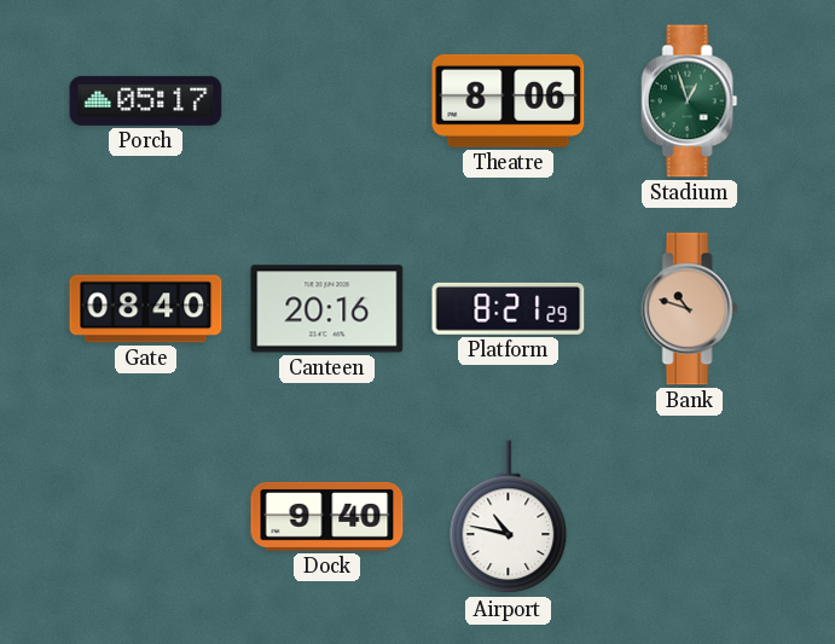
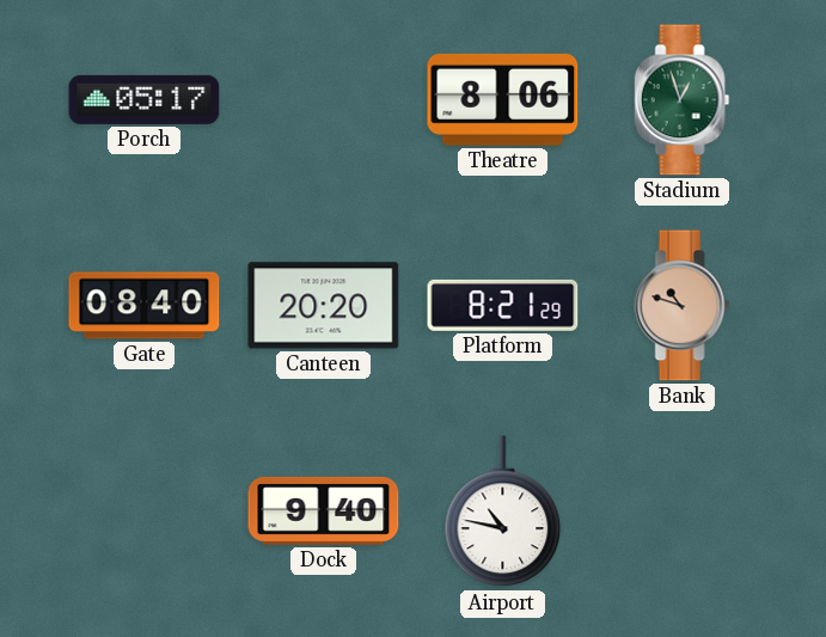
Canteen: 20:16 -> 20:20
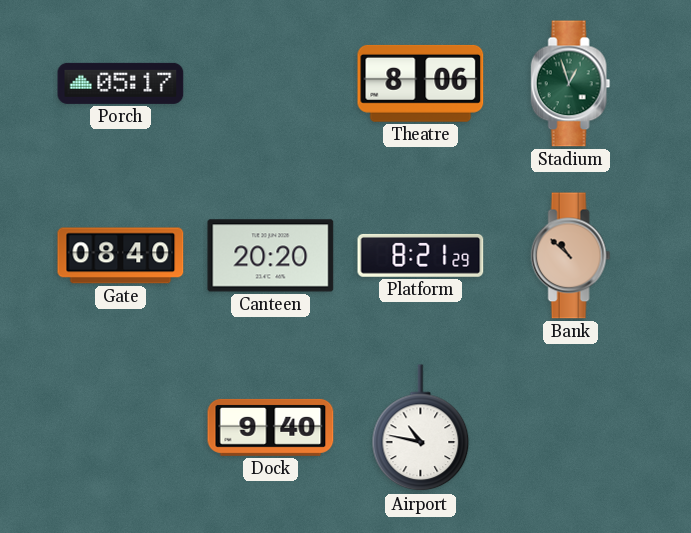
Bank: 10:48 -> 10:52
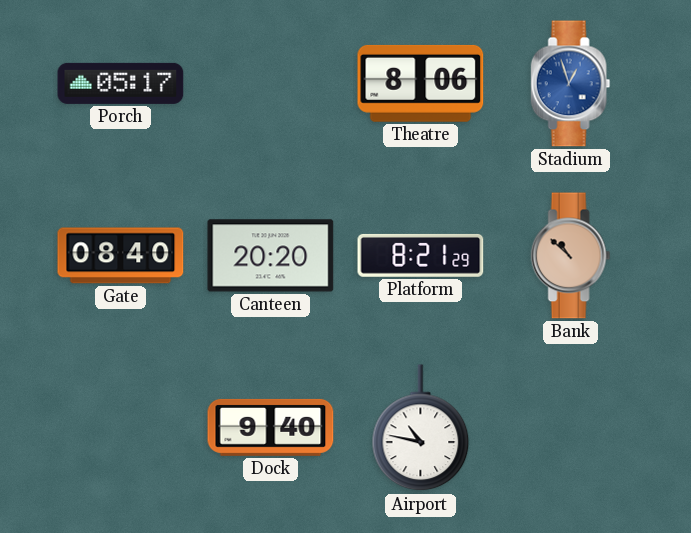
Stadium dial: green -> blue
